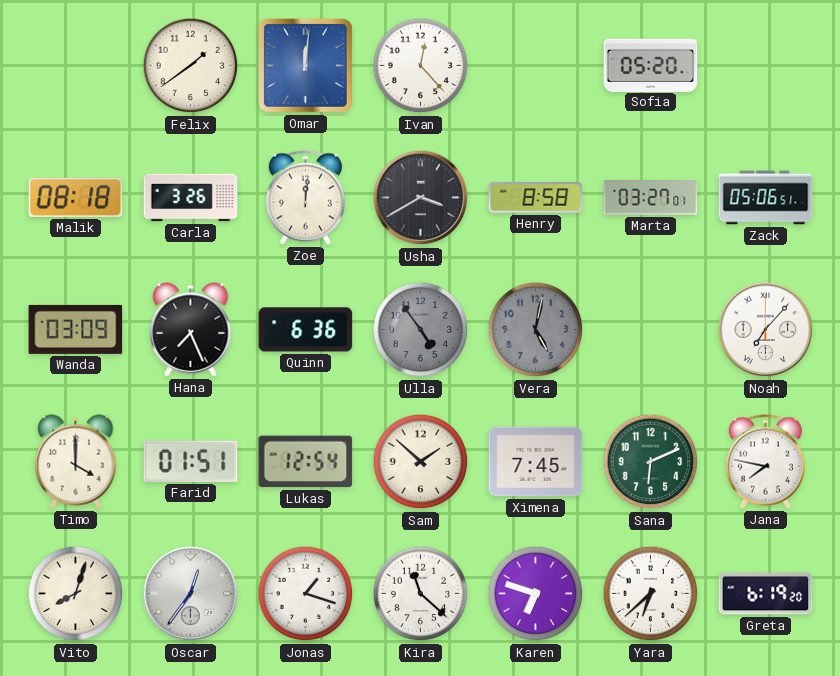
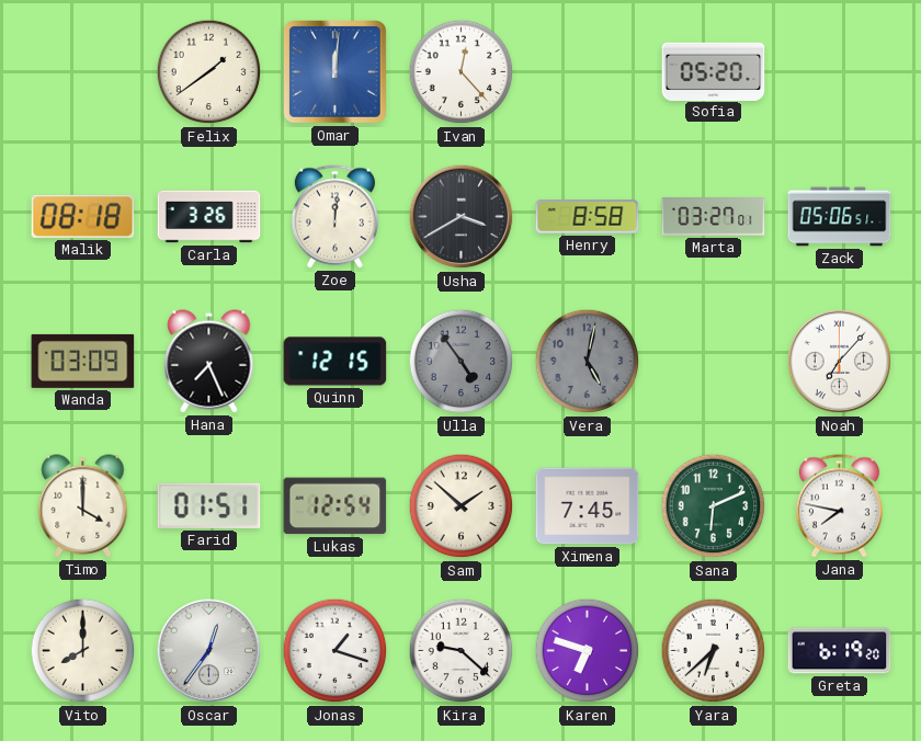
Quinn: 6:36 -> 12:15
Vito: 8:03 -> 8:00
Kira: 11:22 -> 9:22
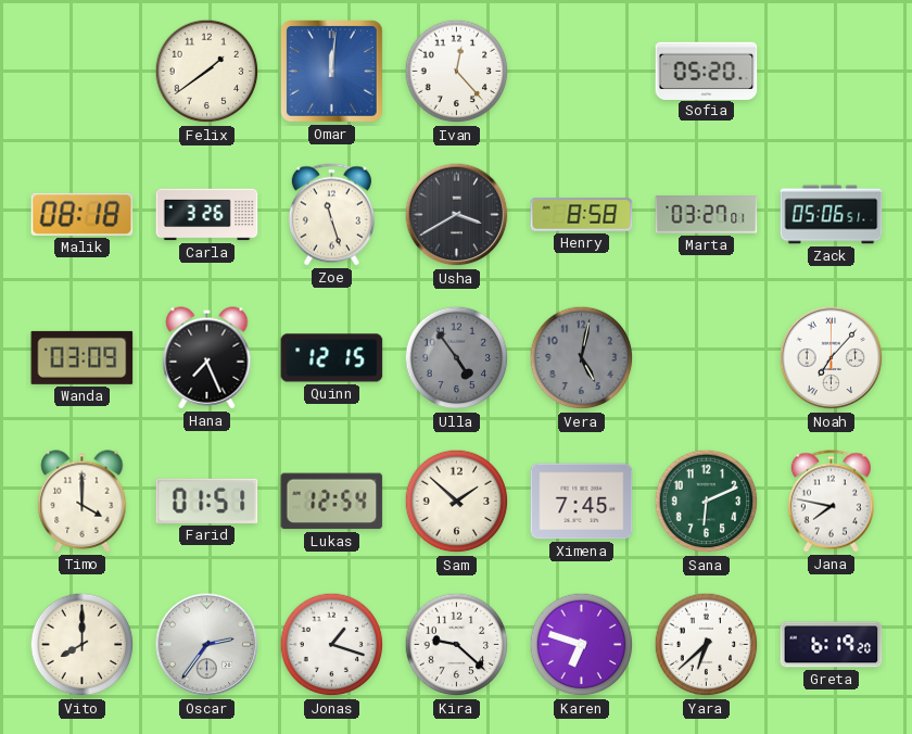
Zoe: 12:01 -> 11:27
Oscar: 12:36 -> 2:36
